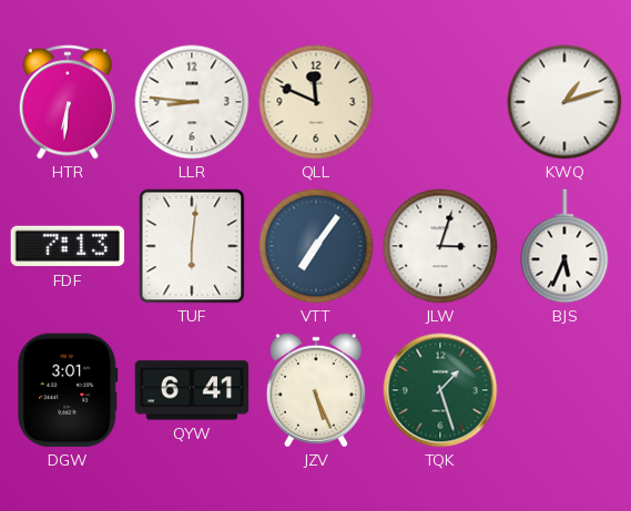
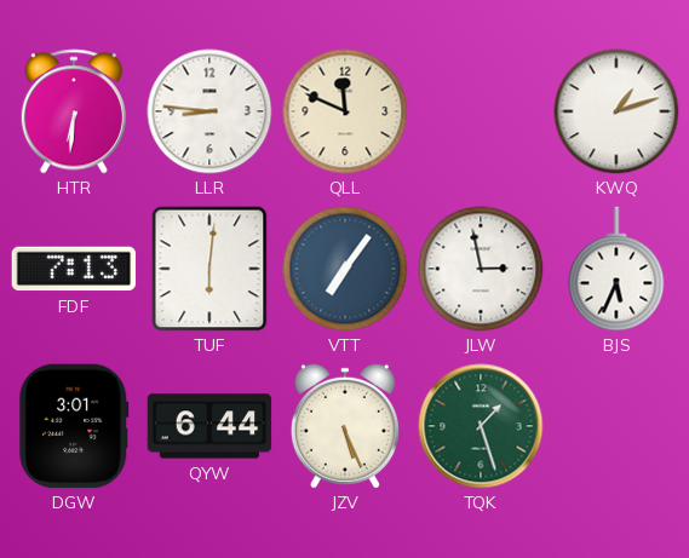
JLW: 3:03 -> 2:58
QYW: 6:41 -> 6:44
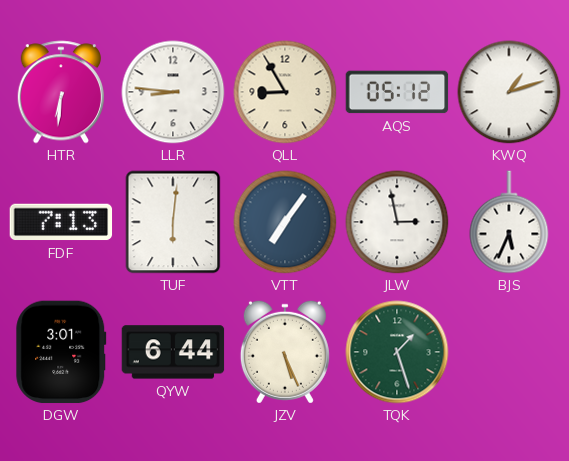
QLL: 11:49 -> 8:55
AQS: none -> 05:12
